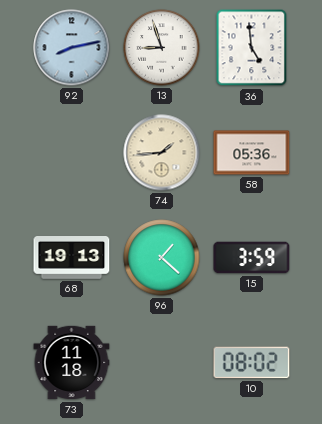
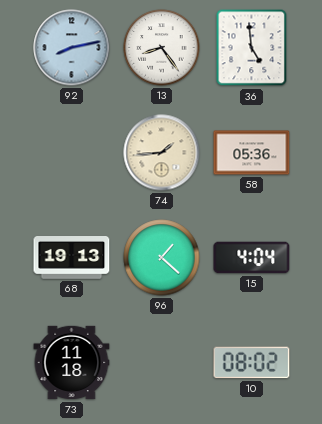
13: 8:57 -> 8:24
15: 3:59 -> 4:04
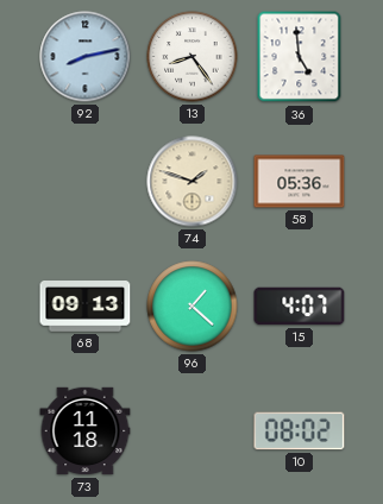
74: 1:44 -> 1:48
68: 19:13 -> 09:13
15: 4:04 -> 4:07
